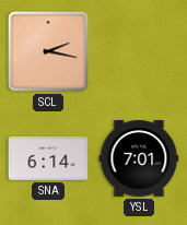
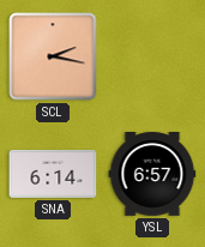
YSL: 7:01 -> 6:57
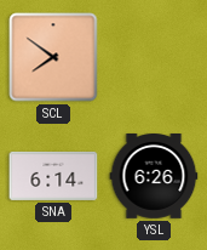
SCL: 2:17 -> 7:51
YSL: 6:57 -> 6:26
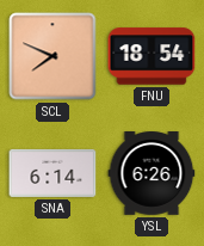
SCL: 7:51 -> 7:49
FNU: none -> 18:54
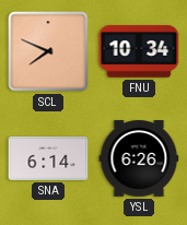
FNU: 18:54 -> 10:34
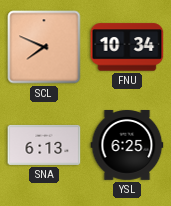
SNA: 6:14 -> 6:13
YSL: 6:26 -> 6:25
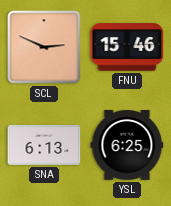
SCL: 7:49 -> 2:49
FNU: 10:34 -> 15:46
